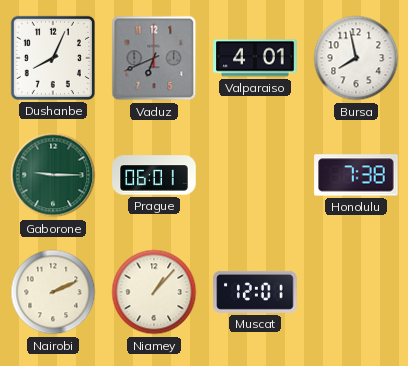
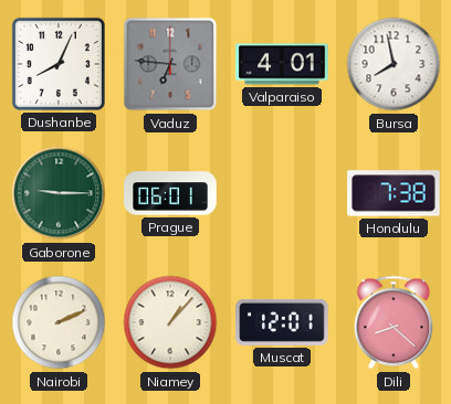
Vaduz: 6:41 -> 6:46
Dili: none -> 8:22
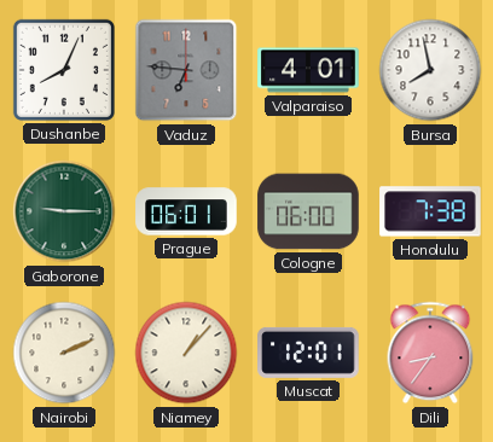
Cologne: none -> 06:00
Dili: 8:22 -> 8:36
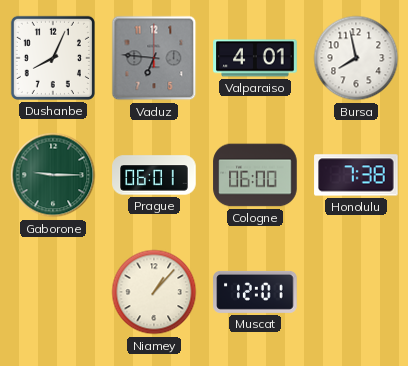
Nairobi: 2:11 -> none
Dili: 8:36 -> none
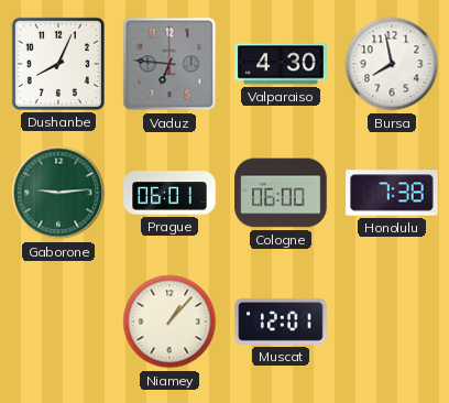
Valparaiso: 4:01 -> 4:30
Gaborone: 9:15 -> 9:14
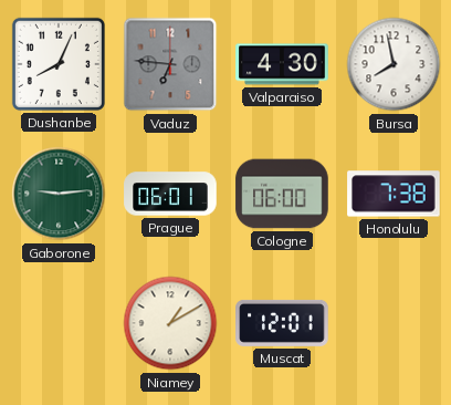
Niamey: 1:07 -> 1:10
